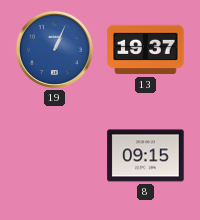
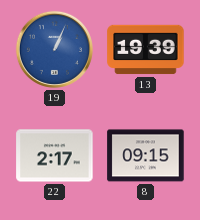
13: 19:37 -> 19:39
22: none -> 2:17
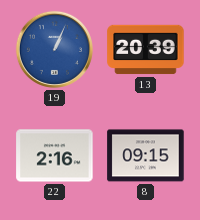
13: 19:39 -> 20:39
22: 2:17 -> 2:16
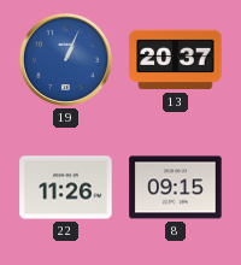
13: 20:39 -> 20:37
22: 2:16 -> 11:26
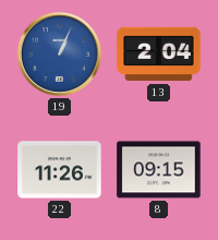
13: 20:37 -> 2:04
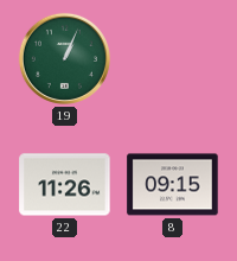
19 dial: blue -> green
13: 2:04 -> none
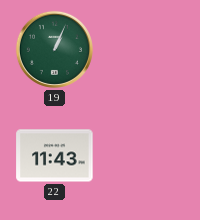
22: 11:26 -> 11:43
8: 09:15 -> none
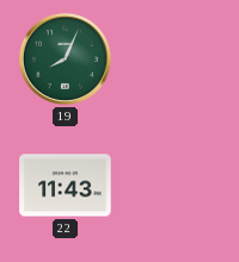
19: 1:04 -> 8:04
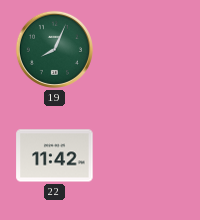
22: 11:43 -> 11:42
